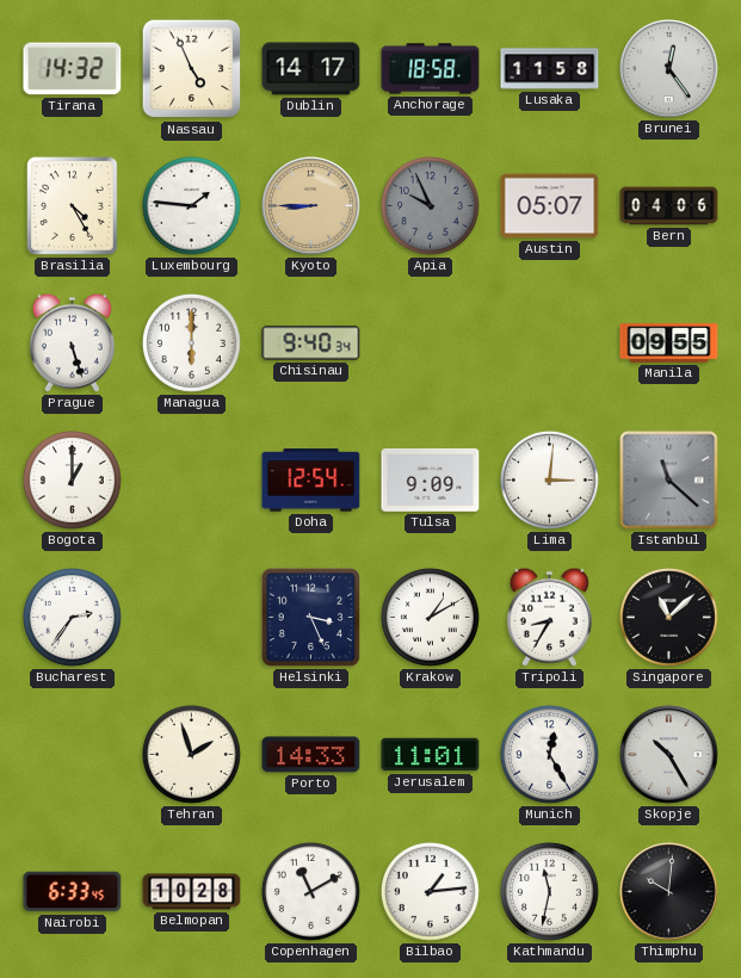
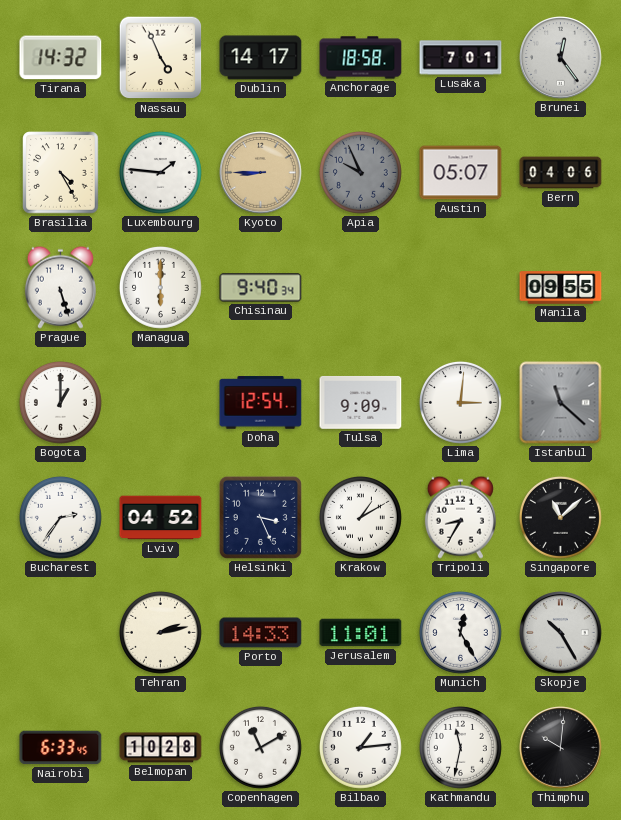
Lusaka: 11:58 -> 7:01
Lviv: none -> 04:52
Tehran: 1:57 -> 2:13
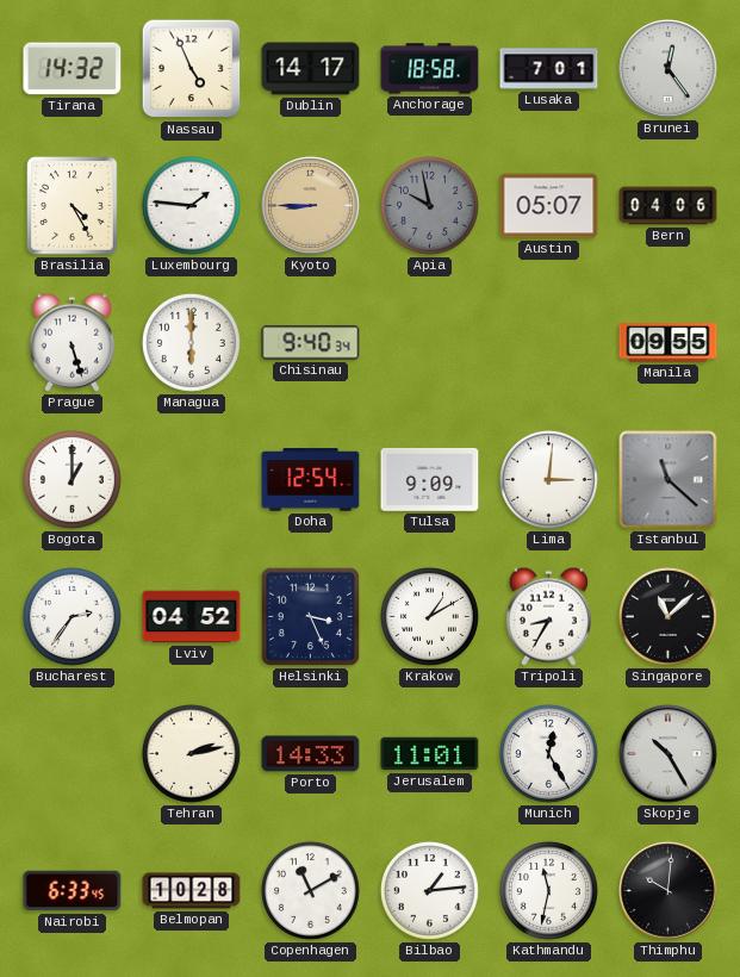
Apia: 9:56 -> 9:58
